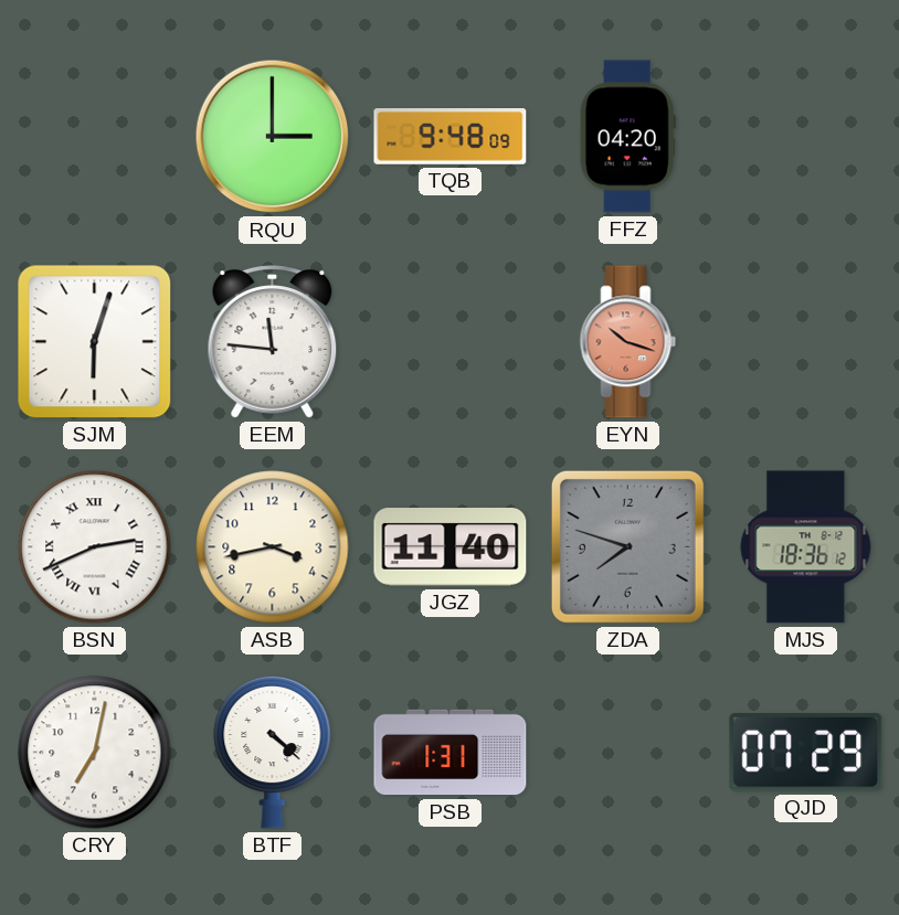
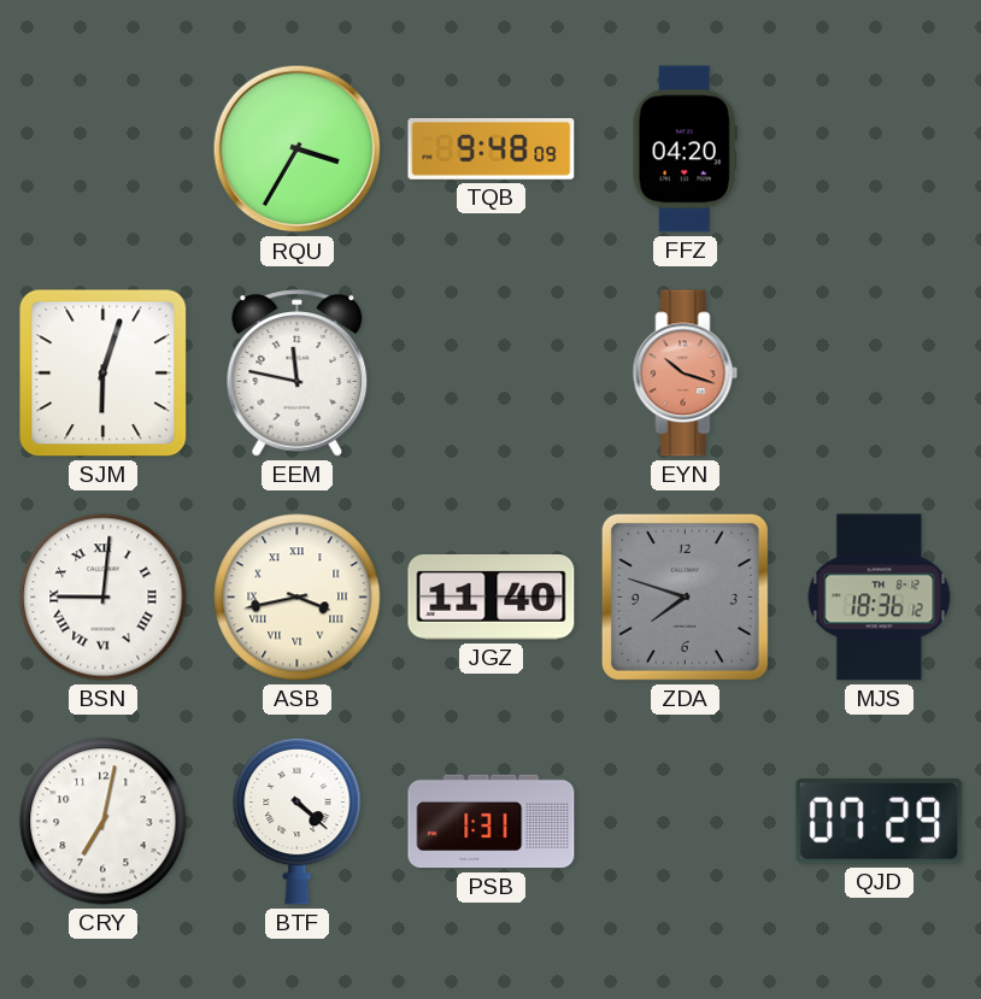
RQU: 3:00 -> 3:35
EEM: 11:46 -> 11:47
BSN: 2:41 -> 9:01
ASB numerals: Arabic -> Roman
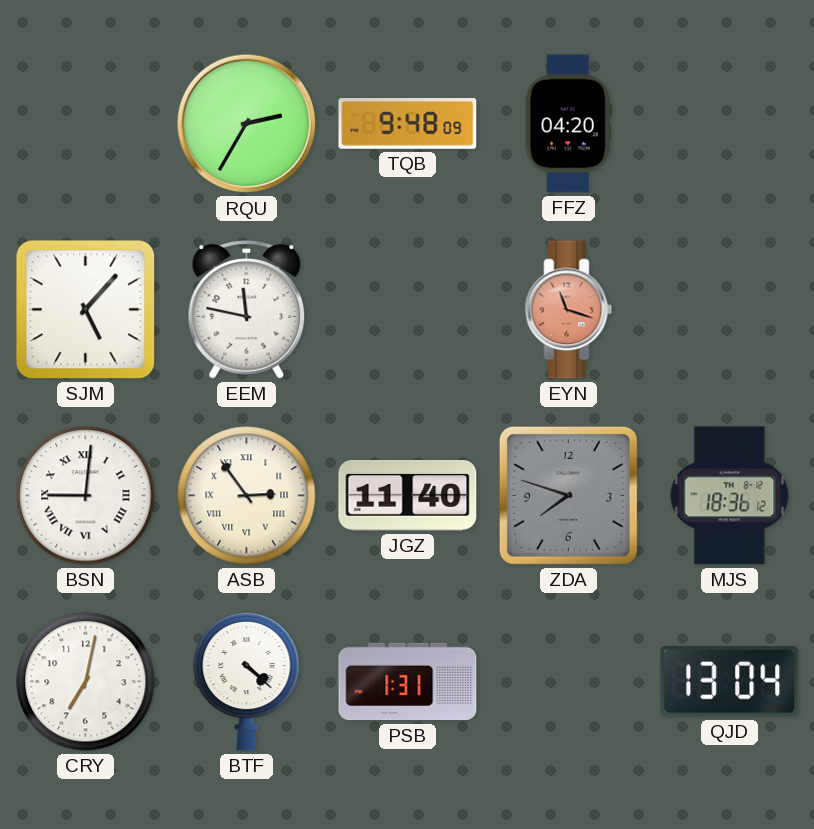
RQU: 3:35 -> 2:35
SJM: 6:03 -> 5:07
EYN: 10:18 -> 11:18
ASB: 3:43 -> 2:54
QJD: 07:29 -> 13:04
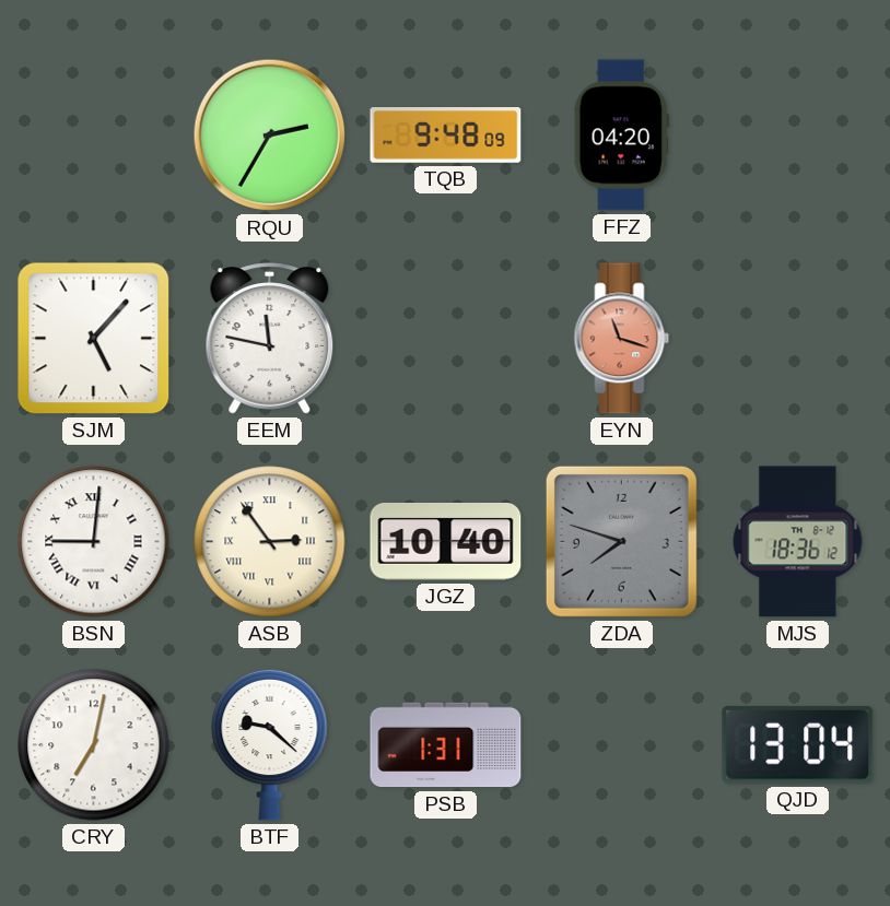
JGZ: 11:40 -> 10:40
BTF: 4:22 -> 9:22
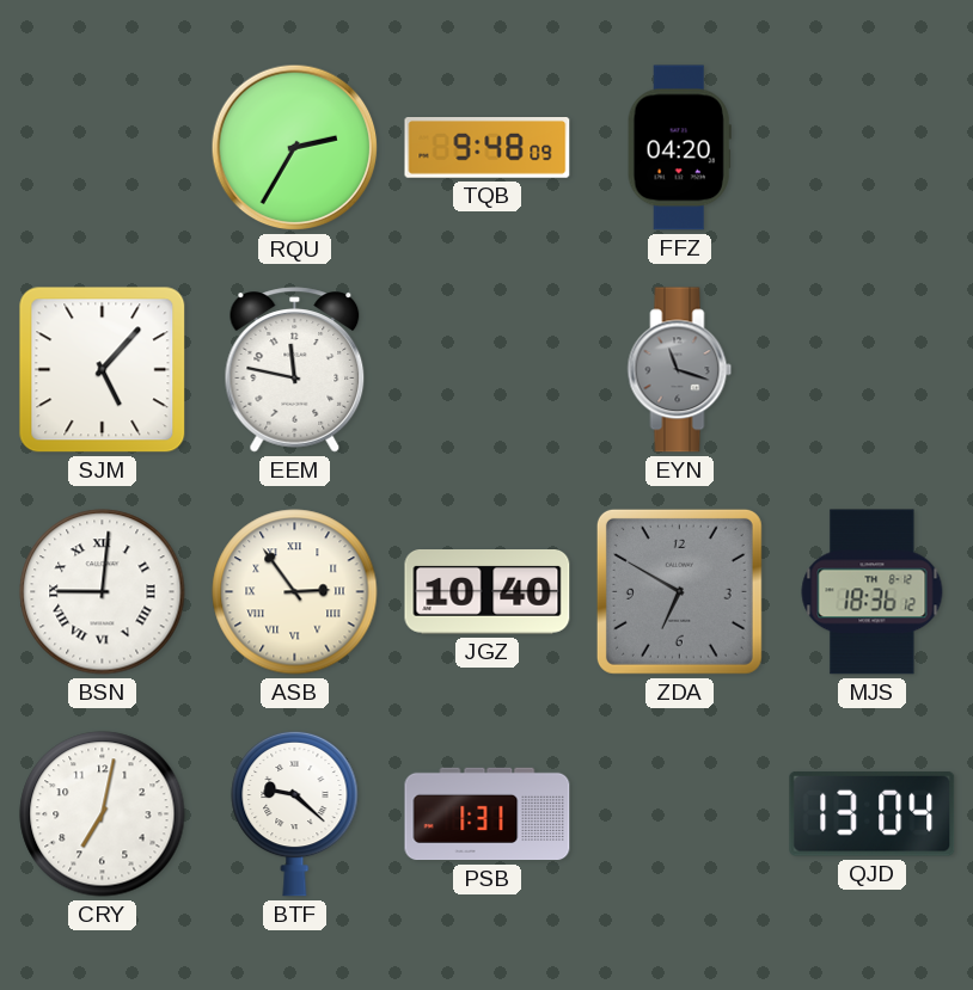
EYN dial: salmon -> grey
ZDA: 7:48 -> 6:50
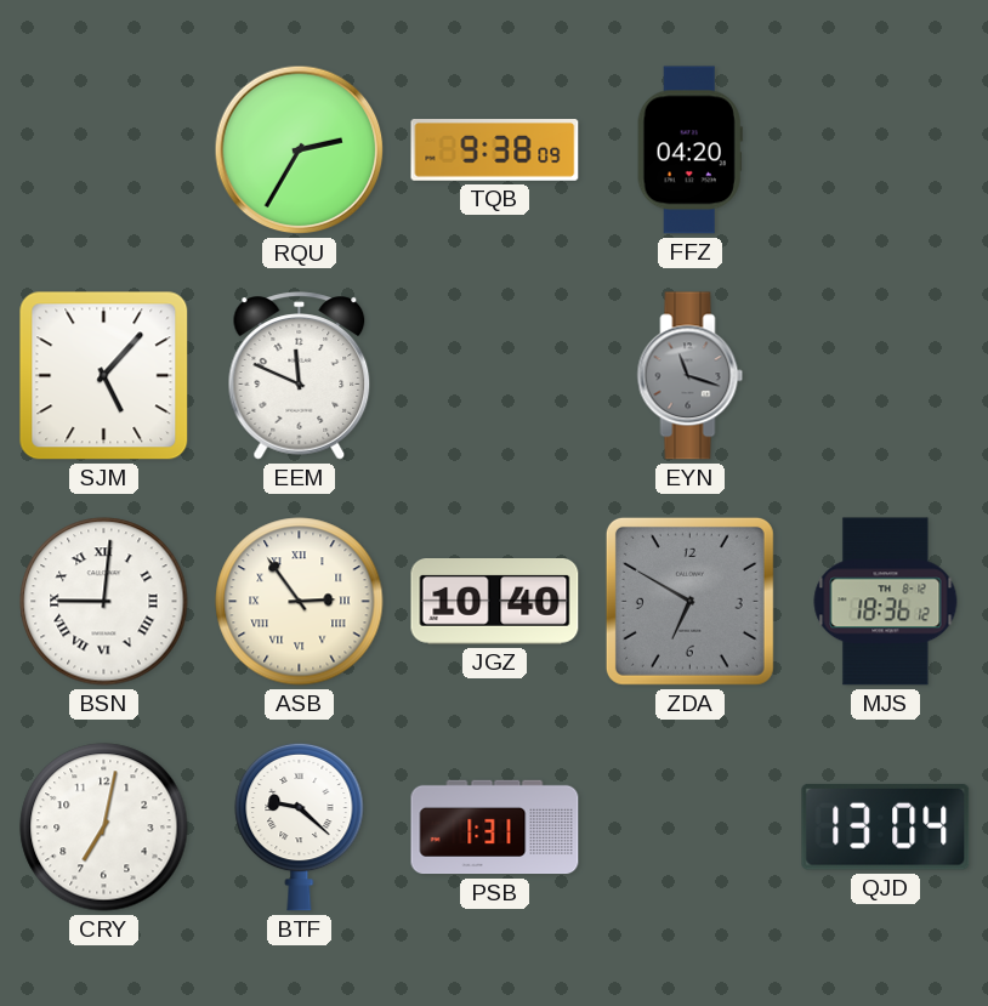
TQB: 9:48 -> 9:38
EEM: 11:47 -> 11:49
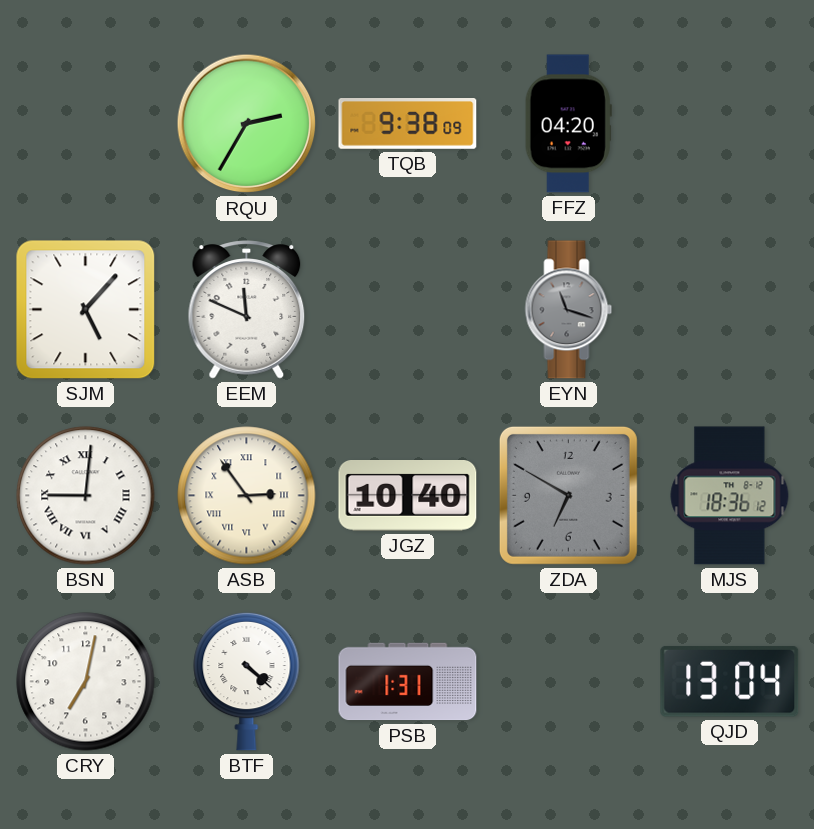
BTF: 9:22 -> 4:22
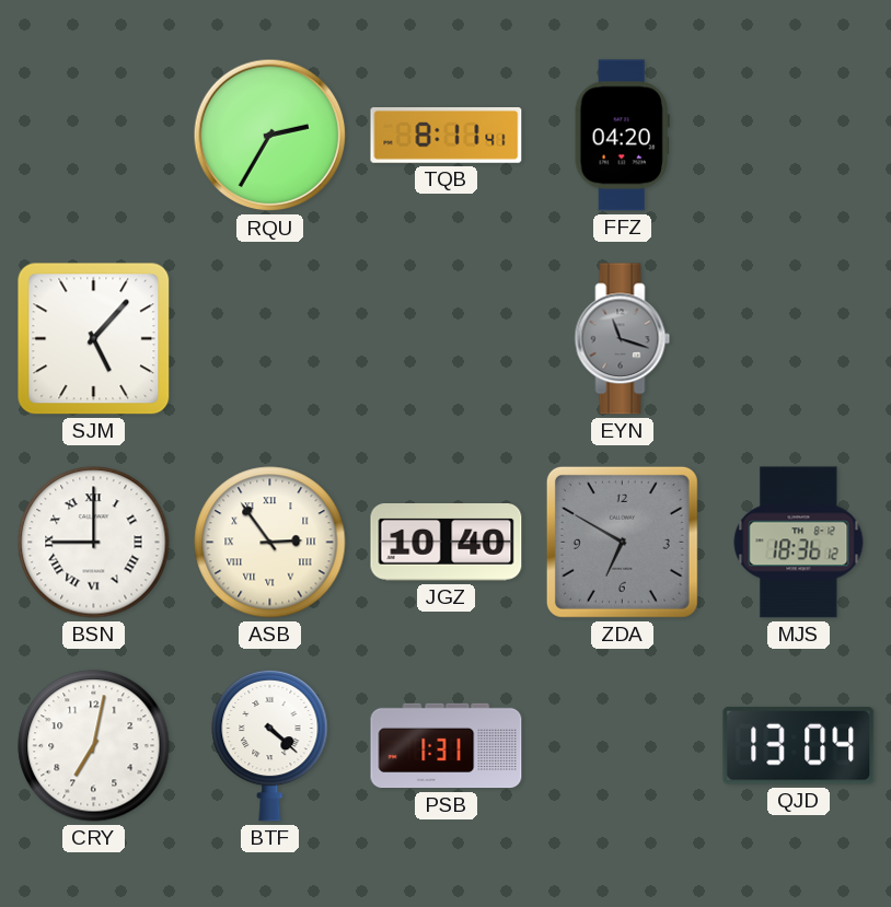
TQB: 9:38 -> 8:11
EEM: 11:49 -> none
BSN: 9:01 -> 9:00
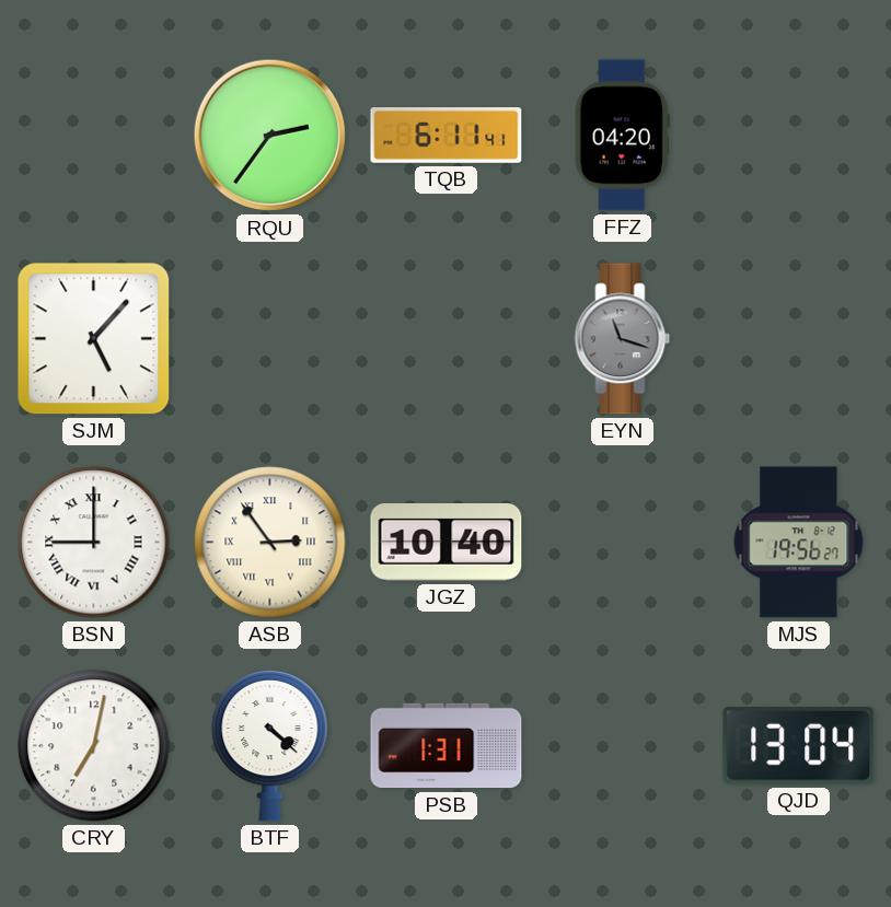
RQU: 2:35 -> 2:36
TQB: 8:11 -> 6:11
ZDA: 6:50 -> none
MJS: 18:36 -> 19:56
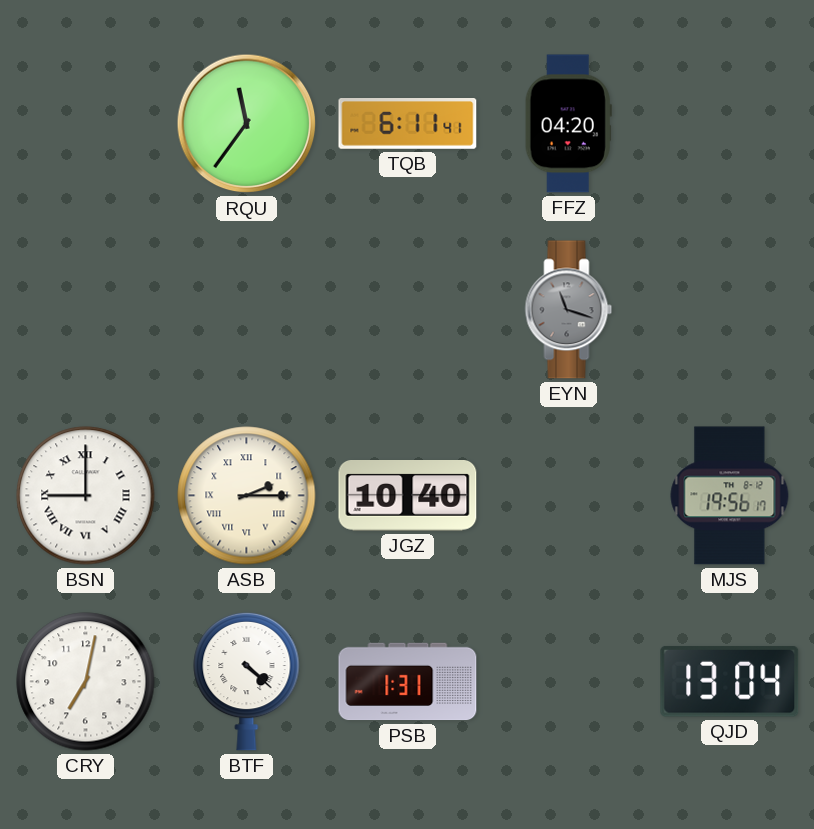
RQU: 2:36 -> 11:36
SJM: 5:07 -> none
ASB: 2:54 -> 2:15
MJS: 19:56:27 -> 19:56:17
